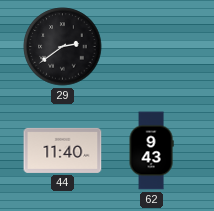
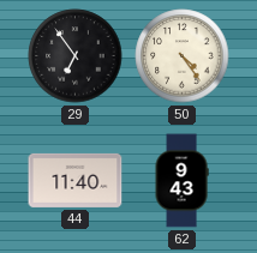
29: 2:39 -> 6:54
50: none -> 4:24
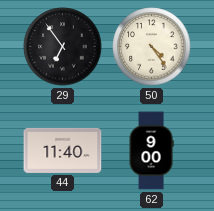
62: 9:43 -> 9:00
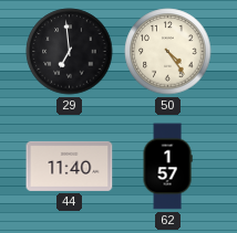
29: 6:54 -> 6:59
62: 9:00 -> 1:57
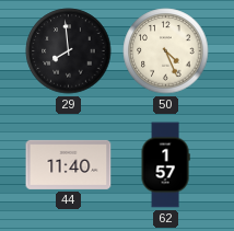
29: 6:59 -> 7:59
50: 4:24 -> 4:26
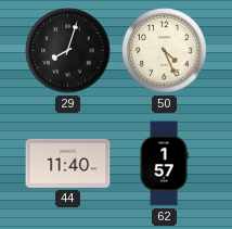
29: 7:59 -> 8:03
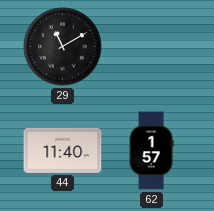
29: 8:03 -> 11:10
50: 4:26 -> none
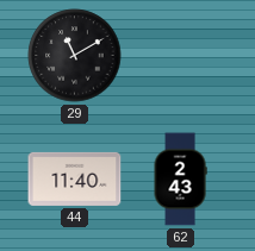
62: 1:57 -> 2:43
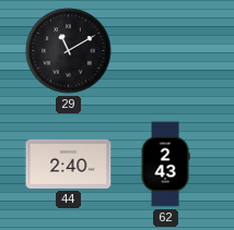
44: 11:40 -> 2:40
